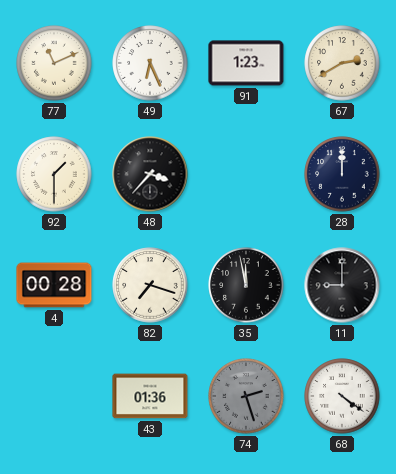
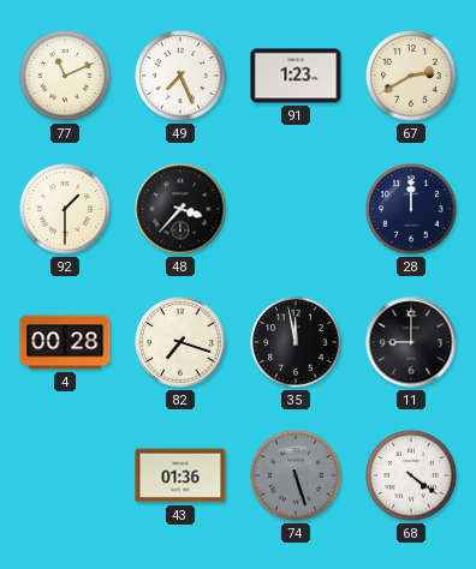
49: 6:26 -> 7:26
74: 2:27 -> 5:27
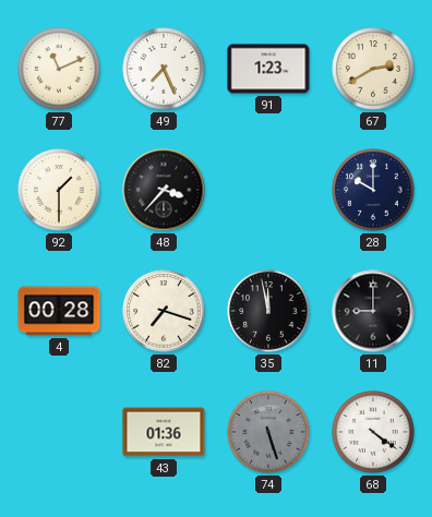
28: 12:00 -> 10:00
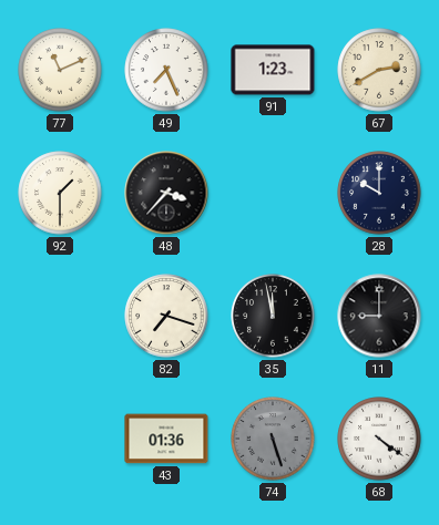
4: 00:28 -> none
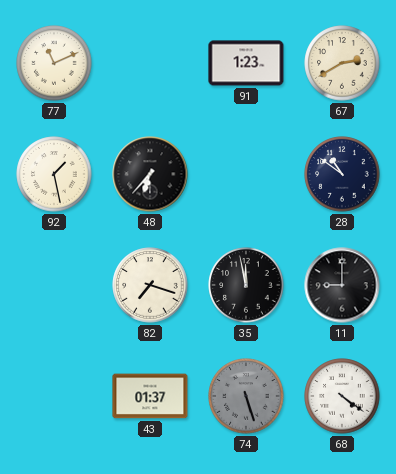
49: 7:26 -> none
92: 1:30 -> 1:28
48: 3:37 -> 6:37
28: 10:00 -> 10:51
43: 01:36 -> 01:37
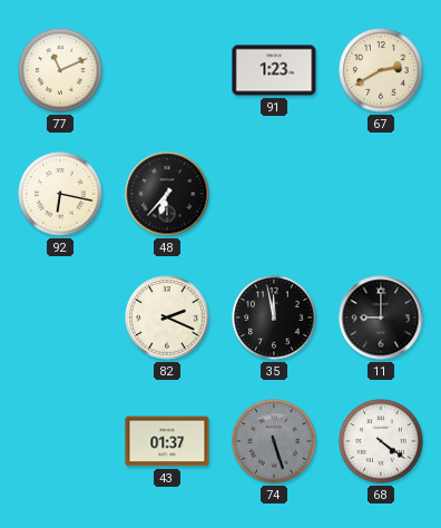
92: 1:28 -> 6:17
28: 10:51 -> none
82: 7:18 -> 2:19
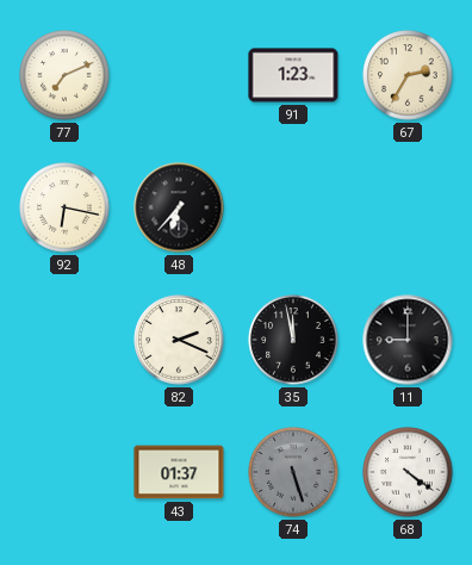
77: 11:11 -> 7:11
67: 2:40 -> 2:35
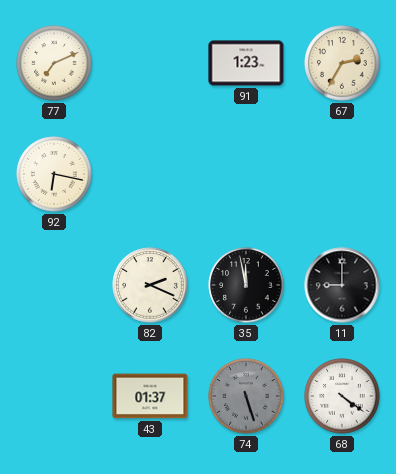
48: 6:37 -> none
